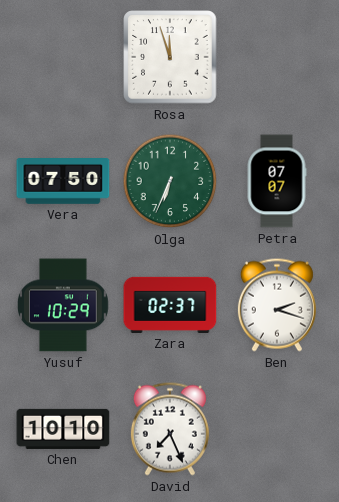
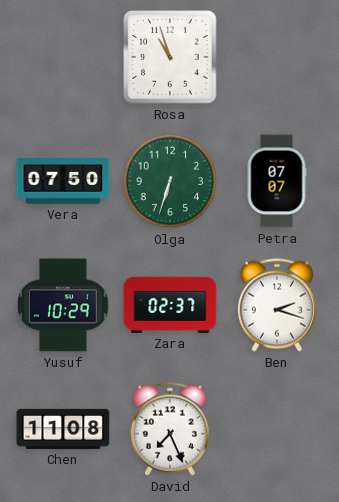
Rosa: 11:57 -> 10:57
Olga: 6:34 -> 6:33
Chen: 10:10 -> 11:08
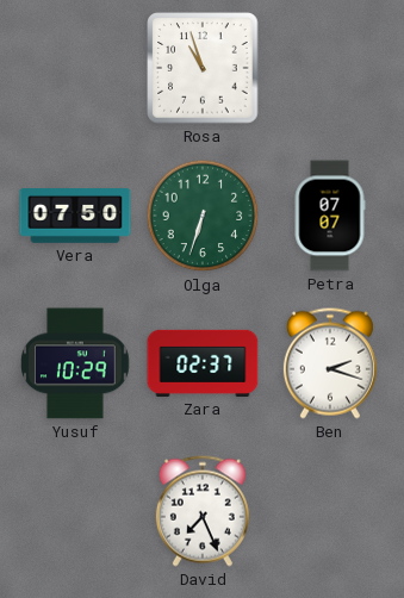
Chen: 11:08 -> none
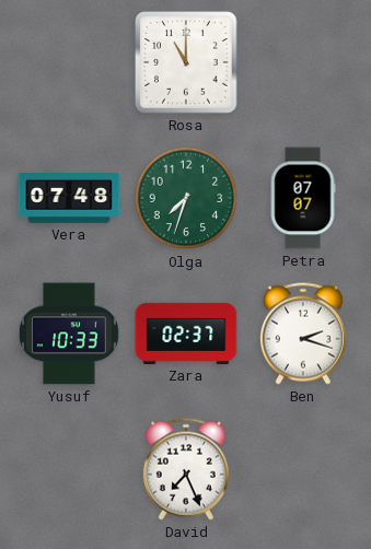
Rosa: 10:57 -> 11:00
Vera: 07:50 -> 07:48
Olga: 6:33 -> 7:33
Yusuf: 10:29 -> 10:33
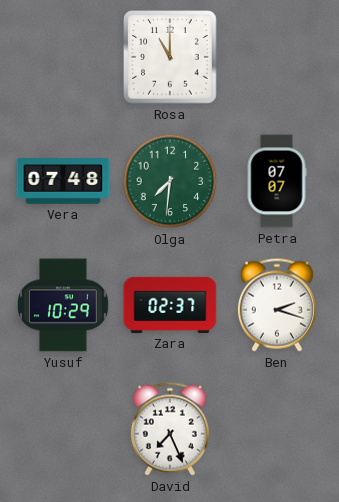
Olga: 7:33 -> 7:31
Yusuf: 10:33 -> 10:29
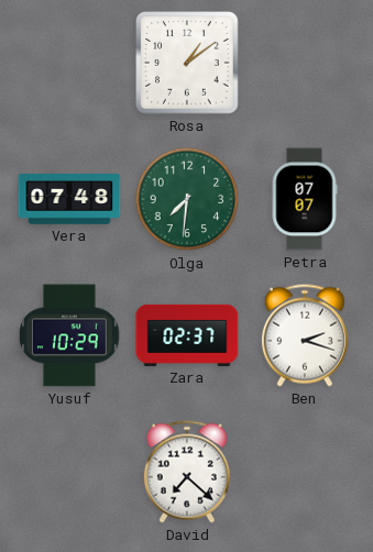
Rosa: 11:00 -> 1:09
David: 7:26 -> 7:22
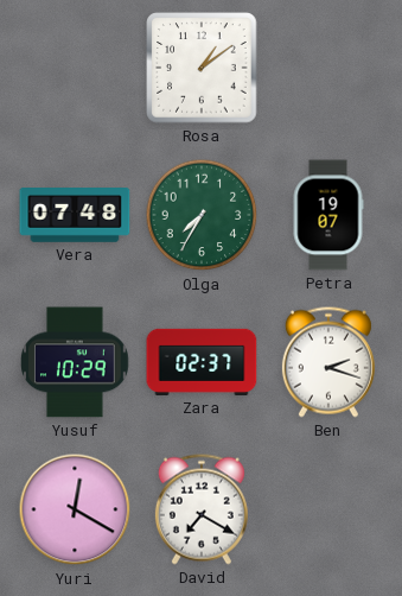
Olga: 7:31 -> 7:35
Petra: 07:07 -> 19:07
Yuri: none -> 12:20
David: 7:22 -> 7:20
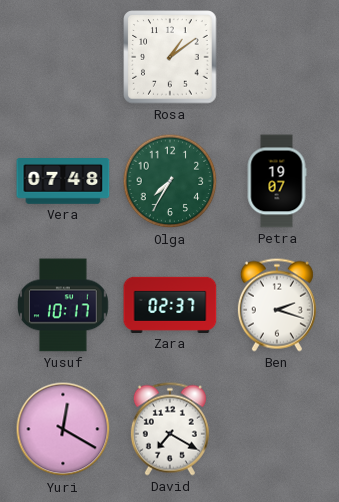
Yusuf: 10:29 -> 10:17
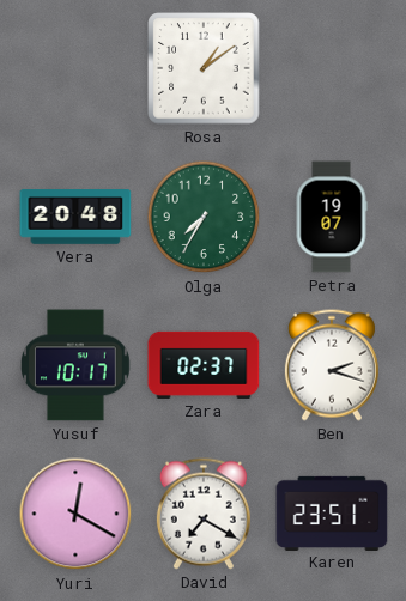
Vera: 07:48 -> 20:48
Karen: none -> 23:51
